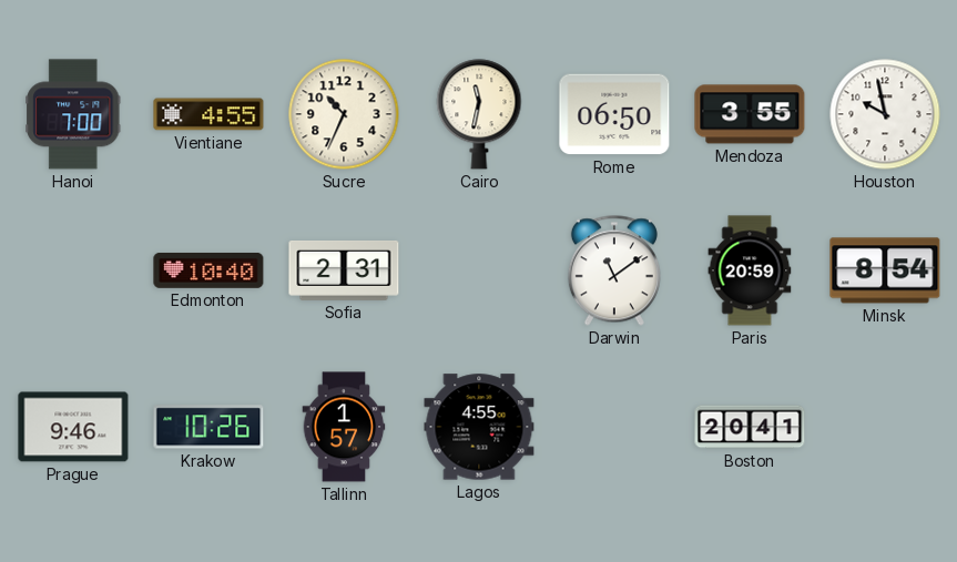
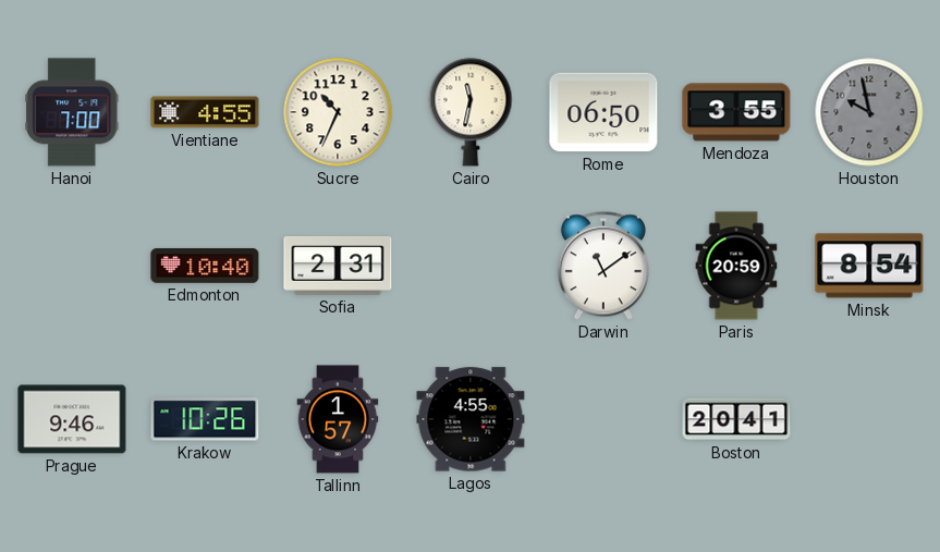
Houston dial: white -> grey
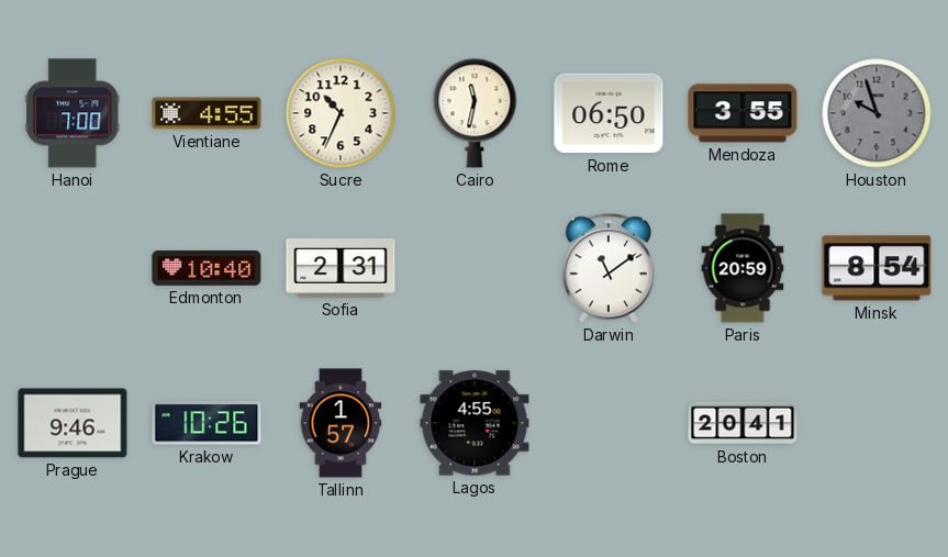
Houston: 9:58 -> 9:57
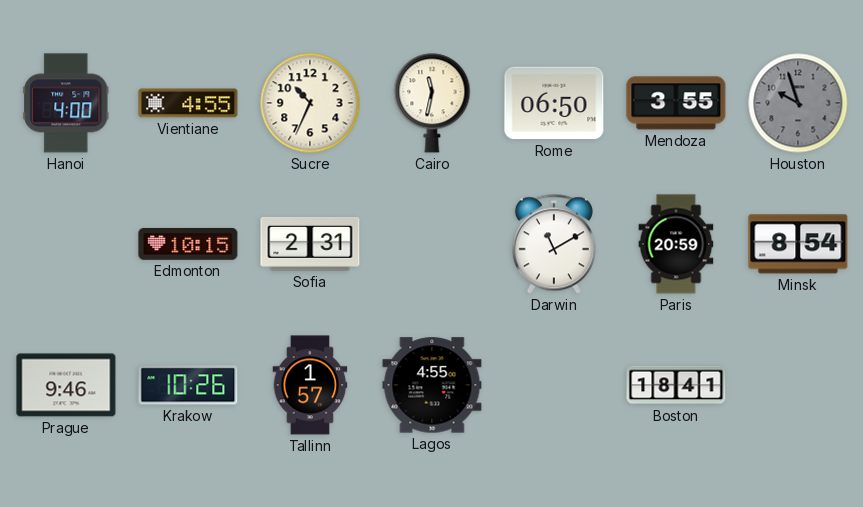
Hanoi: 7:00 -> 4:00
Edmonton: 10:40 -> 10:15
Darwin: 11:09 -> 11:10
Boston: 20:41 -> 18:41
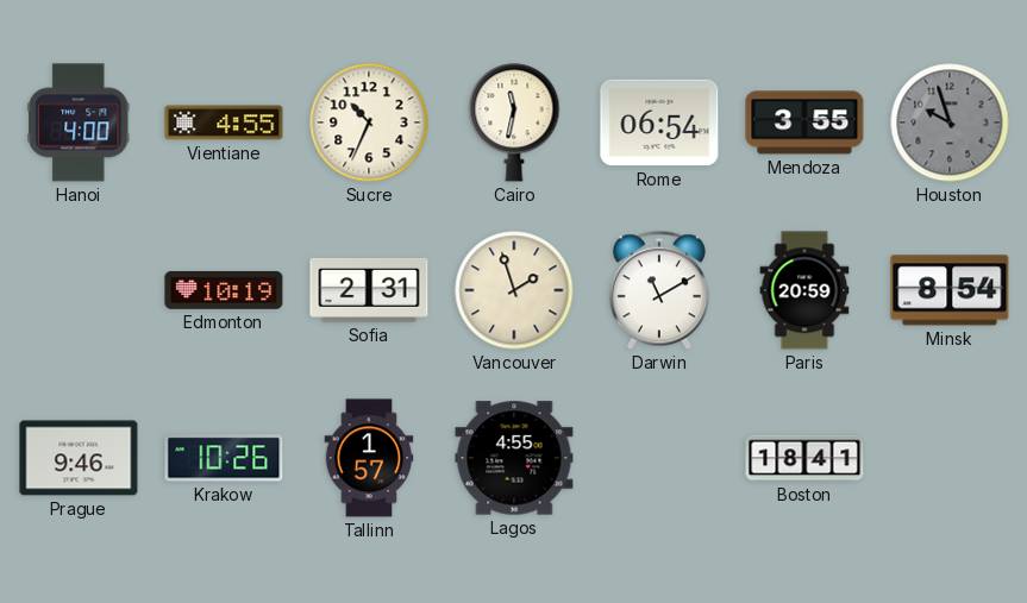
Rome: 06:50 -> 06:54
Edmonton: 10:15 -> 10:19
Vancouver: none -> 1:57
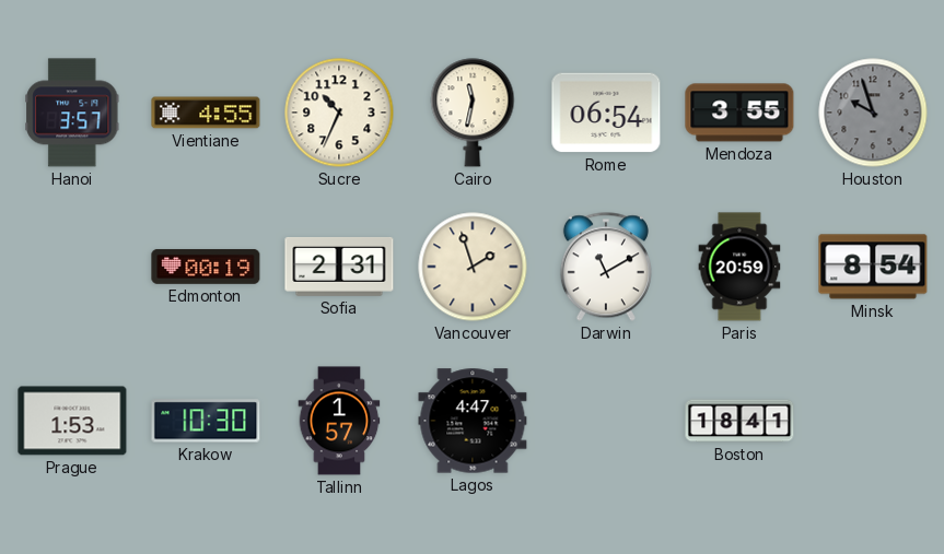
Hanoi: 4:00 -> 3:57
Edmonton: 10:19 -> 00:19
Prague: 9:46 -> 1:53
Krakow: 10:26 -> 10:30
Lagos: 4:55 -> 4:47
